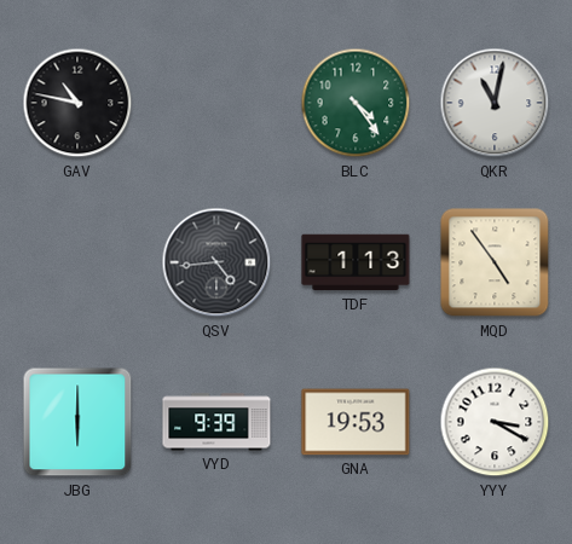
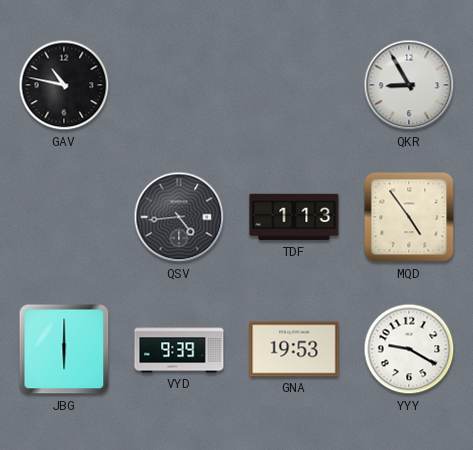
BLC: 4:24 -> none
QKR: 11:02 -> 8:55
YYY: 3:20 -> 9:20
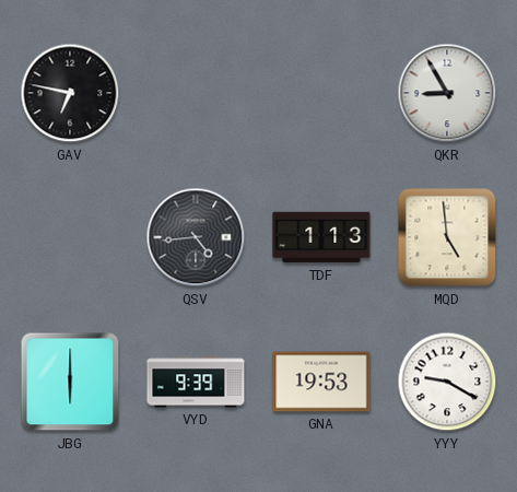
GAV: 10:47 -> 6:47
MQD: 4:54 -> 4:59
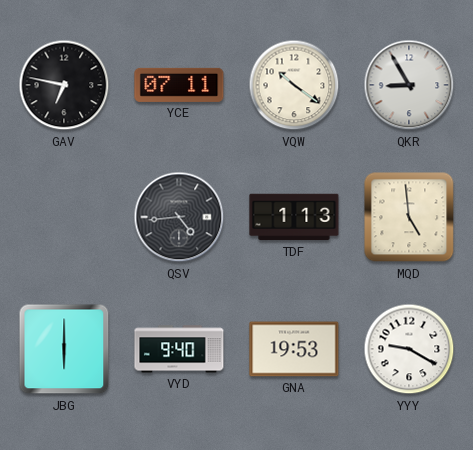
YCE: none -> 07:11
VQW: none -> 10:21
VYD: 9:39 -> 9:40
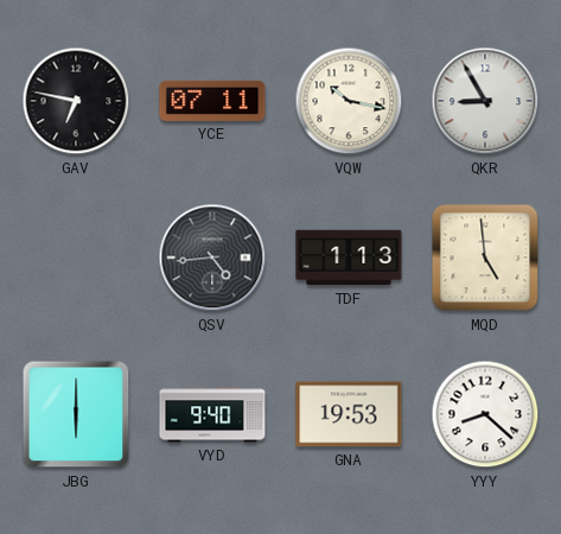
VQW: 10:21 -> 10:17
YYY: 9:20 -> 8:22
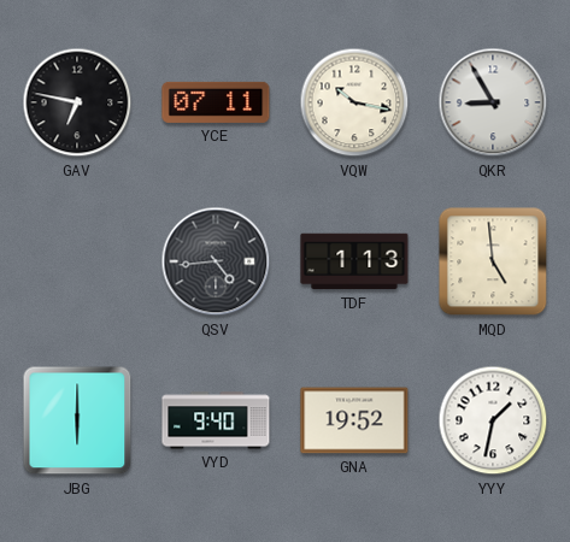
GNA: 19:53 -> 19:52
YYY: 8:22 -> 1:32
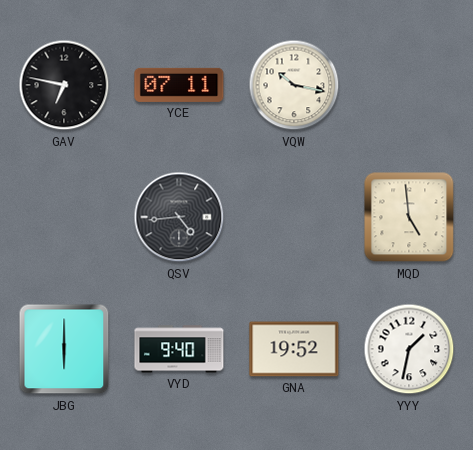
QKR: 8:55 -> none
TDF: 1:13 -> none
